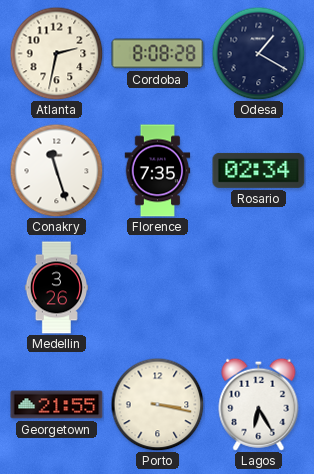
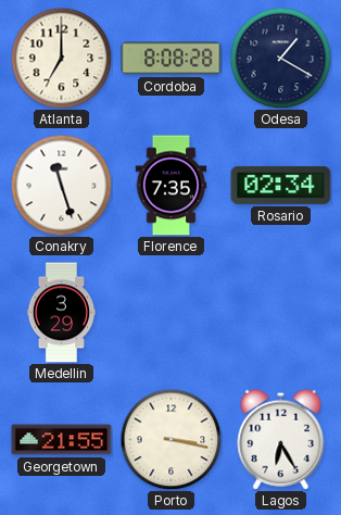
Atlanta: 2:32 -> 7:00
Medellin: 3:26 -> 3:29
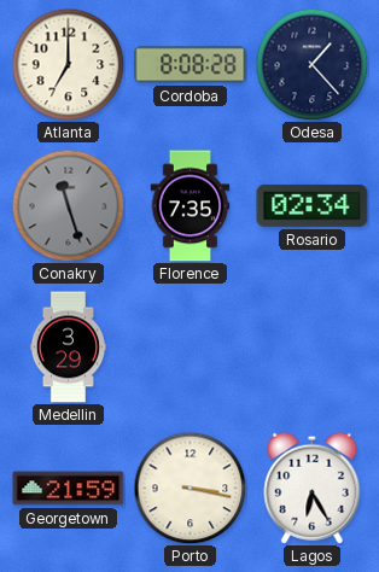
Odesa: 1:20 -> 1:23
Conakry dial: white -> grey
Georgetown: 21:55 -> 21:59
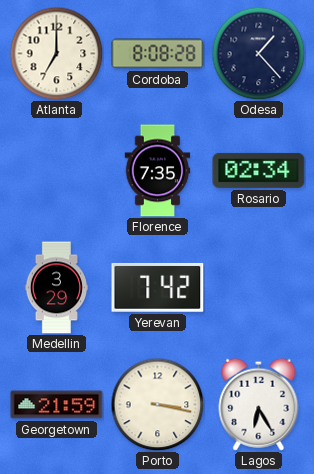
Conakry: 11:27 -> none
Yerevan: none -> 7:42
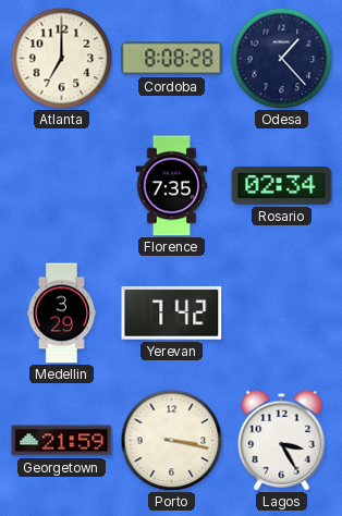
Lagos: 6:25 -> 3:25
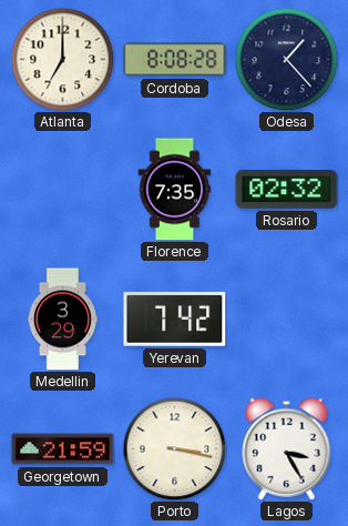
Rosario: 02:34 -> 02:32
